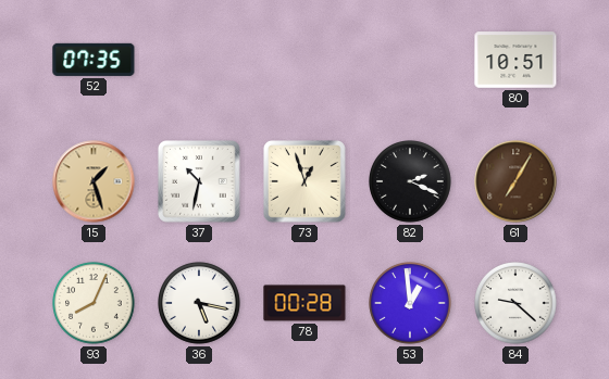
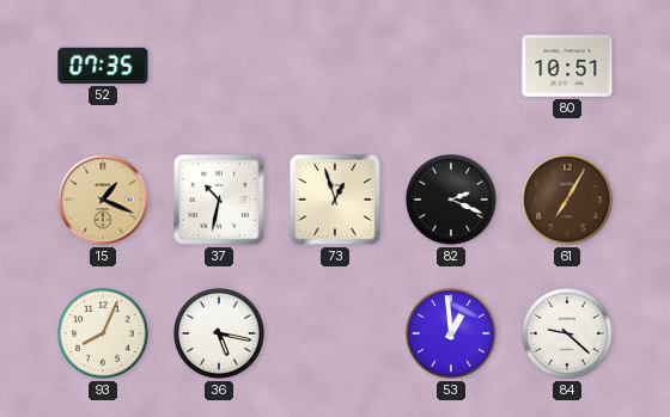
15: 1:27 -> 1:19
78: 00:28 -> none
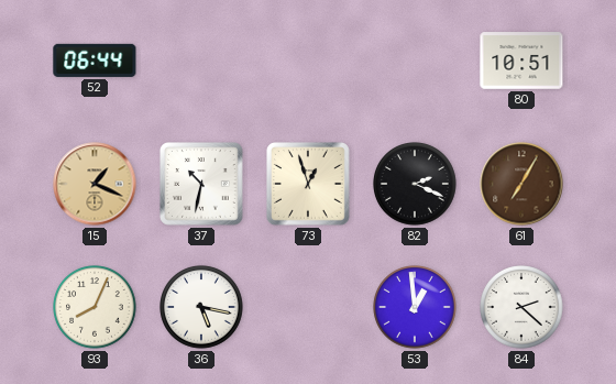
52: 07:35 -> 06:44
84: 9:22 -> 2:22
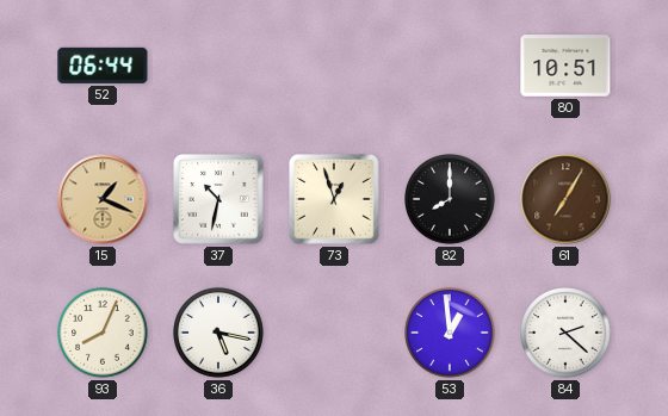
82: 2:19 -> 8:00
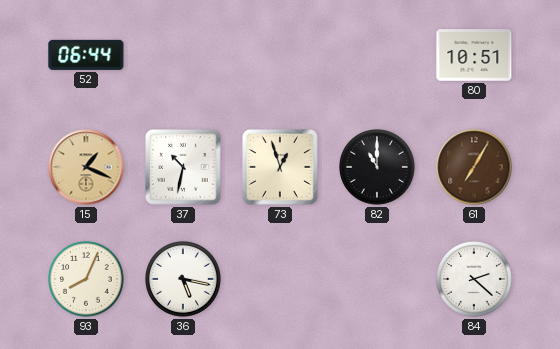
82: 8:00 -> 11:00
53: 12:59 -> none
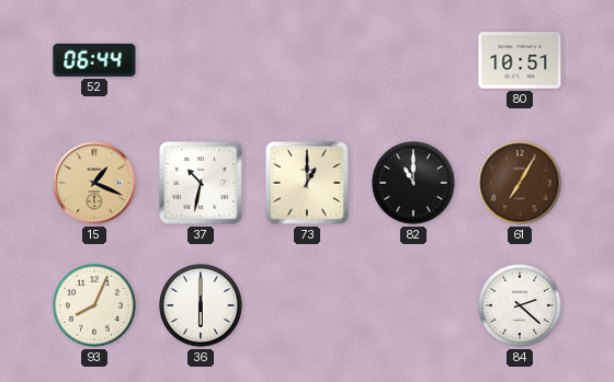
73: 12:57 -> 1:00
36: 5:17 -> 6:00
